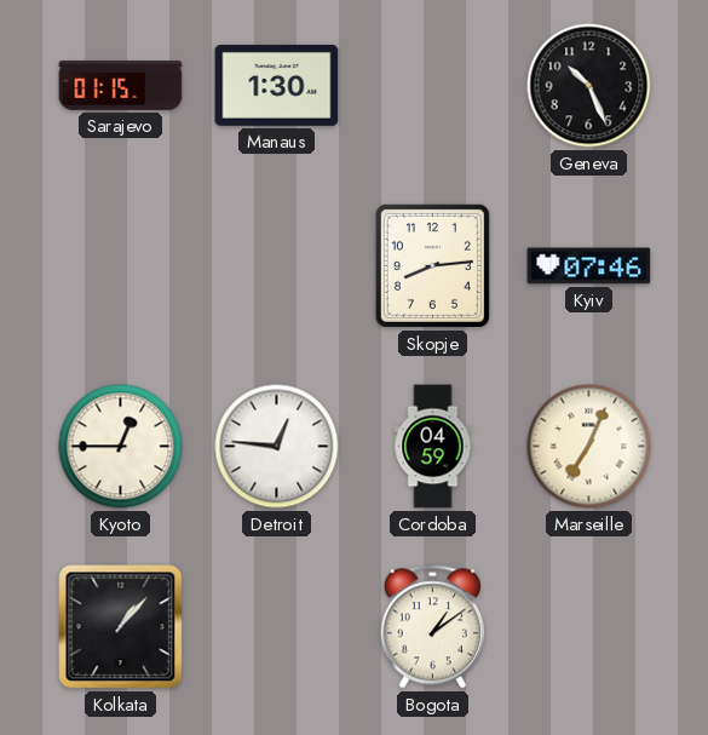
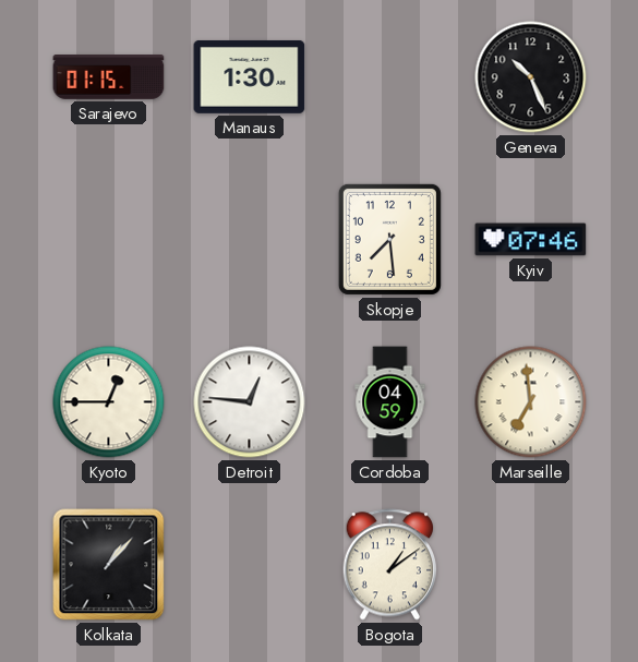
Skopje: 8:14 -> 7:29
Marseille: 7:04 -> 6:59
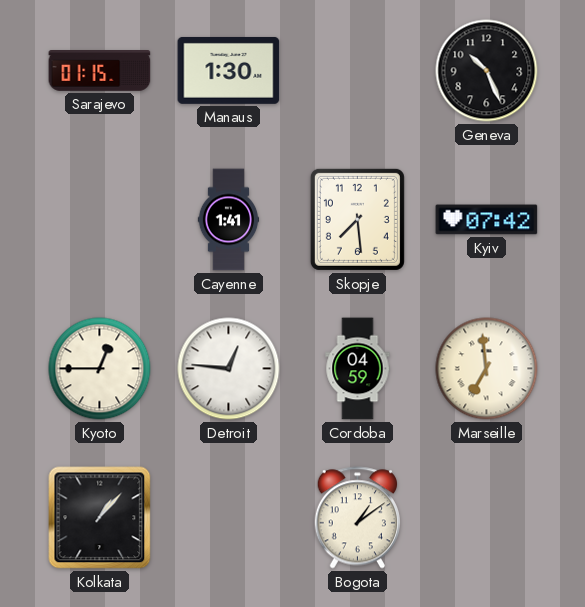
Cayenne: none -> 1:41
Kyiv: 07:46 -> 07:42
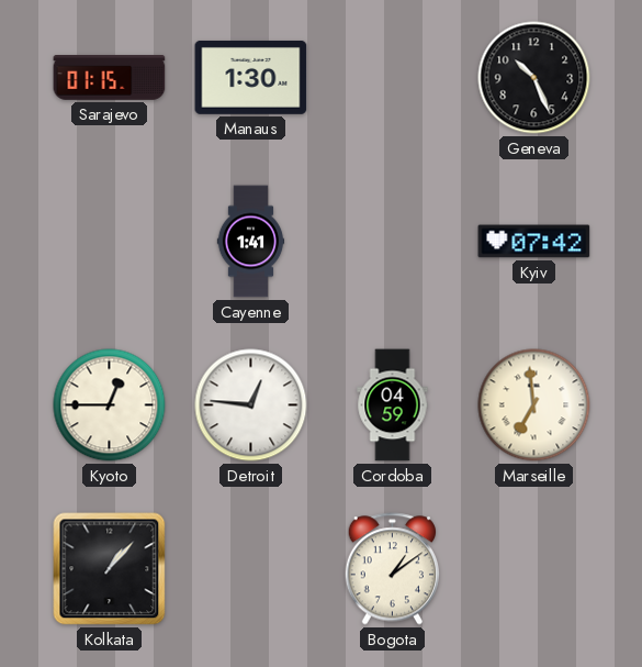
Skopje: 7:29 -> none
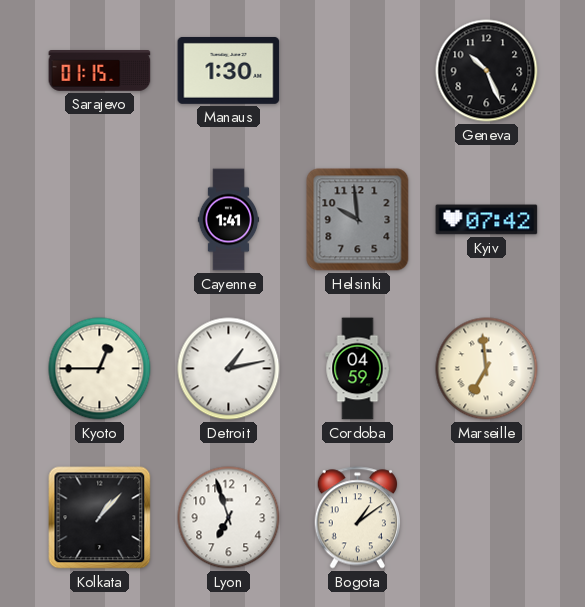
Helsinki: none -> 9:59
Detroit: 12:46 -> 1:13
Lyon: none -> 6:57
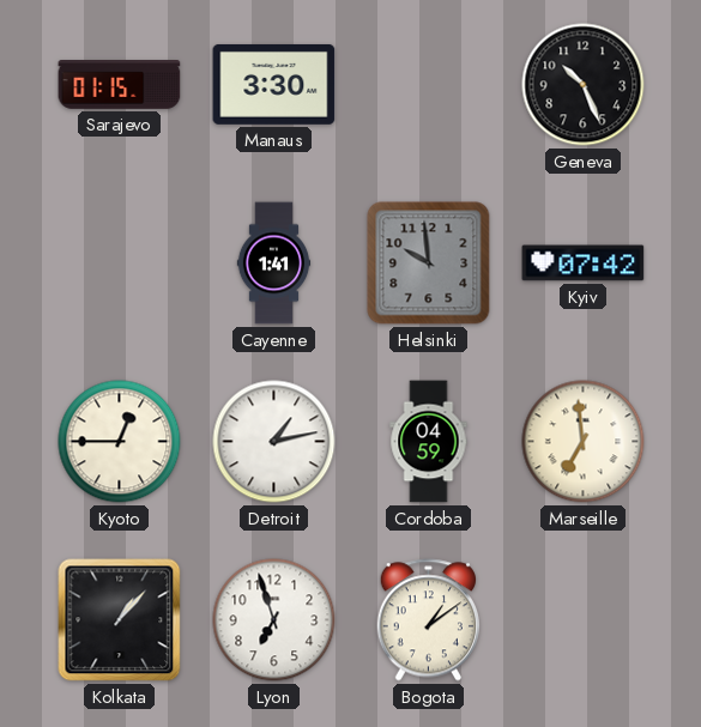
Manaus: 1:30 -> 3:30
